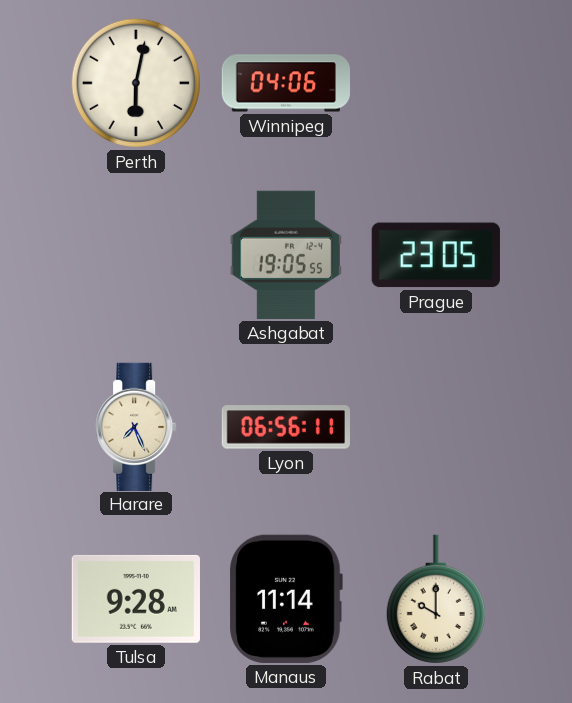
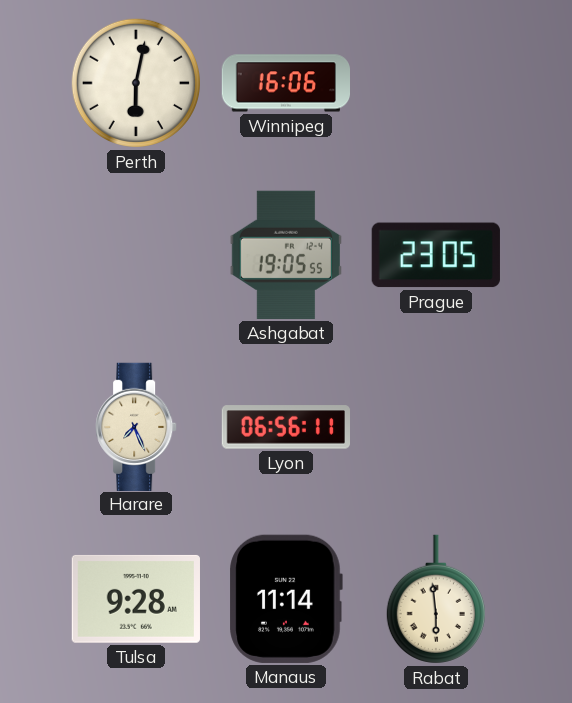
Winnipeg: 04:06 -> 16:06
Rabat: 10:00 -> 5:59
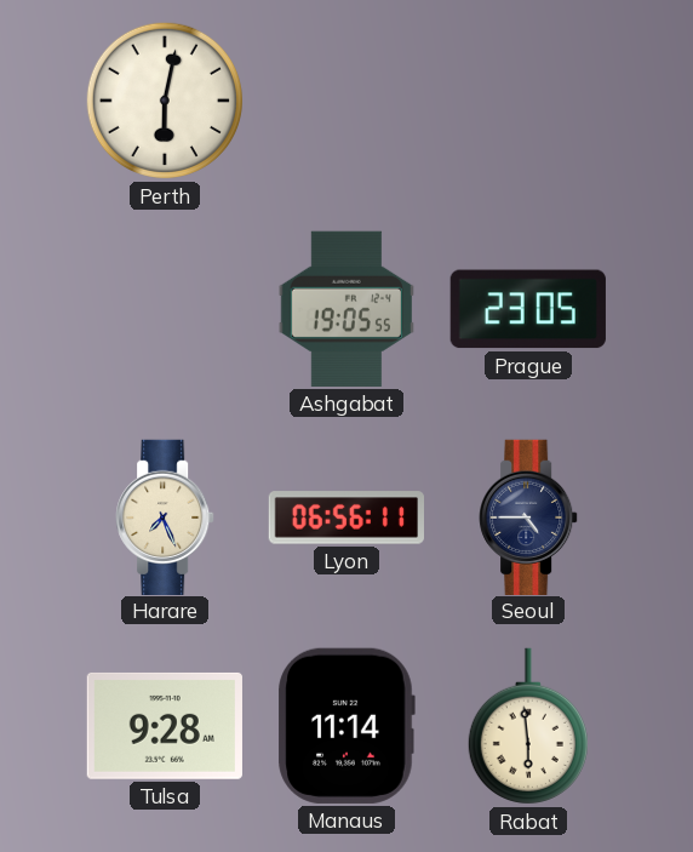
Winnipeg: 16:06 -> none
Seoul: none -> 4:45
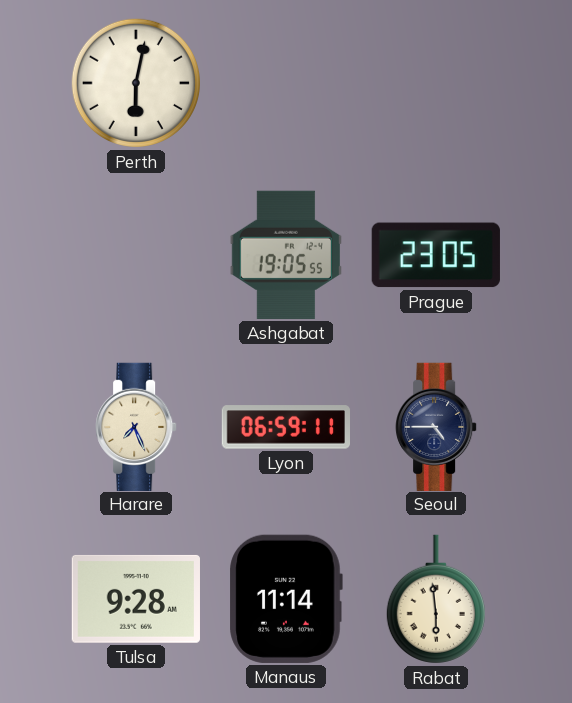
Lyon: 06:56 -> 06:59
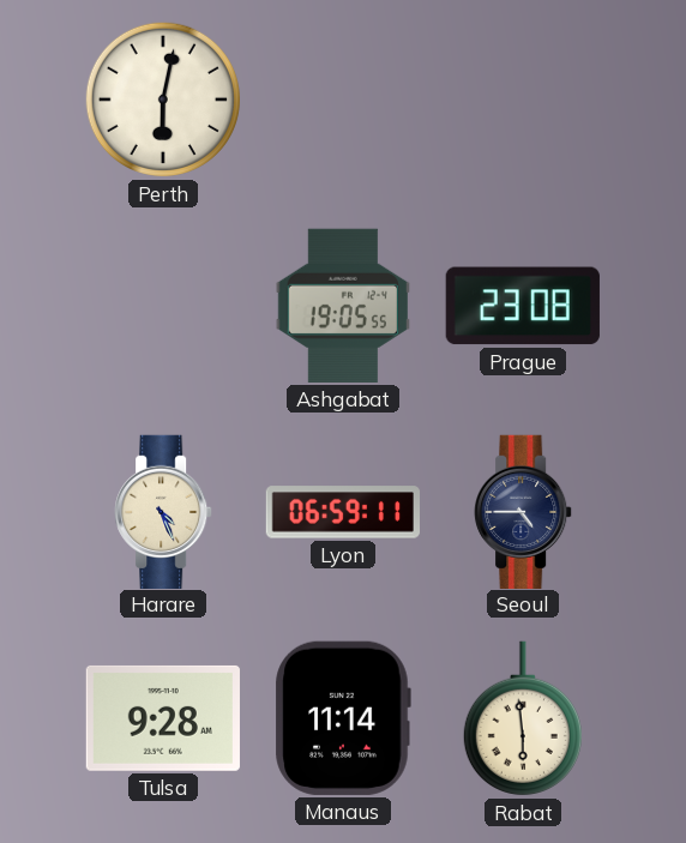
Prague: 23:05 -> 23:08
Harare: 7:26 -> 4:26
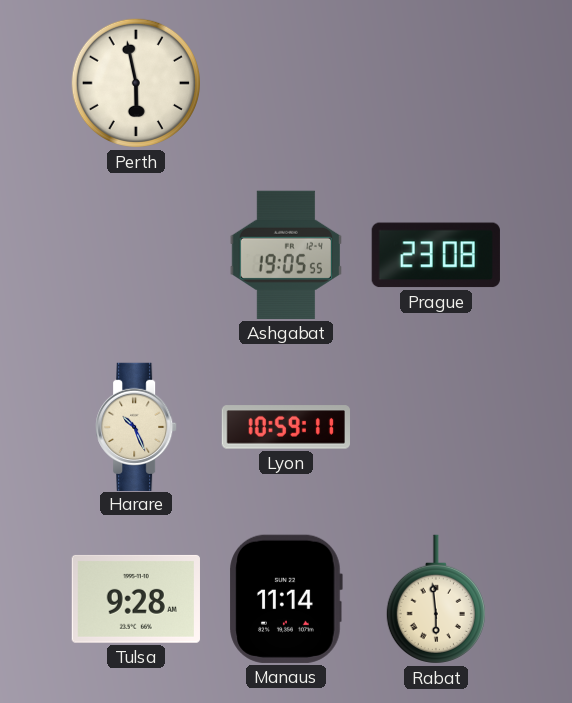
Perth: 6:02 -> 5:58
Harare: 4:26 -> 10:26
Lyon: 06:59 -> 10:59
Seoul: 4:45 -> none
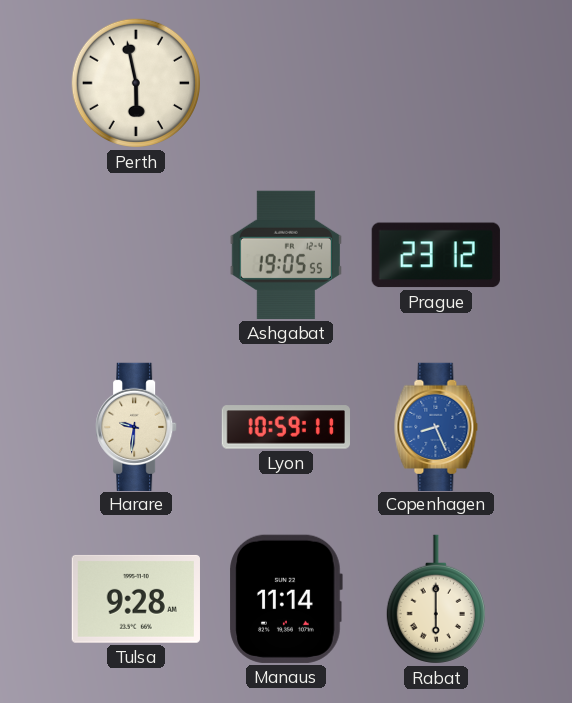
Prague: 23:08 -> 23:12
Harare: 10:26 -> 9:31
Copenhagen: none -> 8:26
Rabat: 5:59 -> 6:00
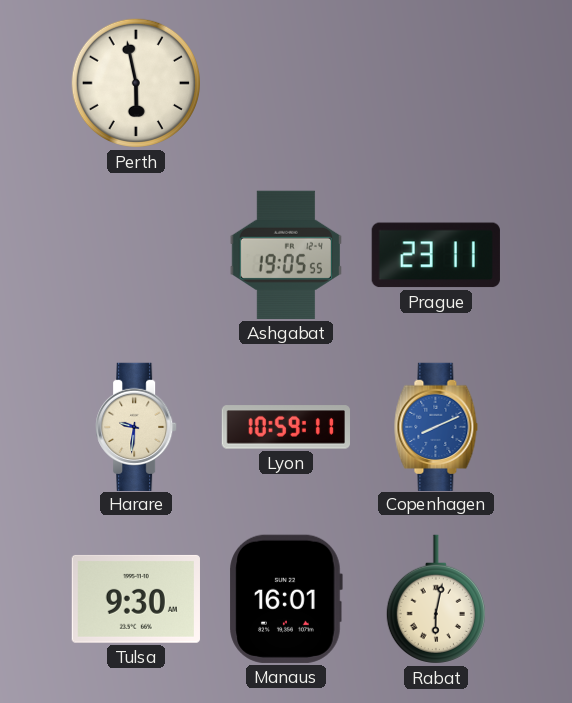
Prague: 23:12 -> 23:11
Copenhagen: 8:26 -> 8:11
Tulsa: 9:28 -> 9:30
Manaus: 11:14 -> 16:01
Rabat: 6:00 -> 6:02
